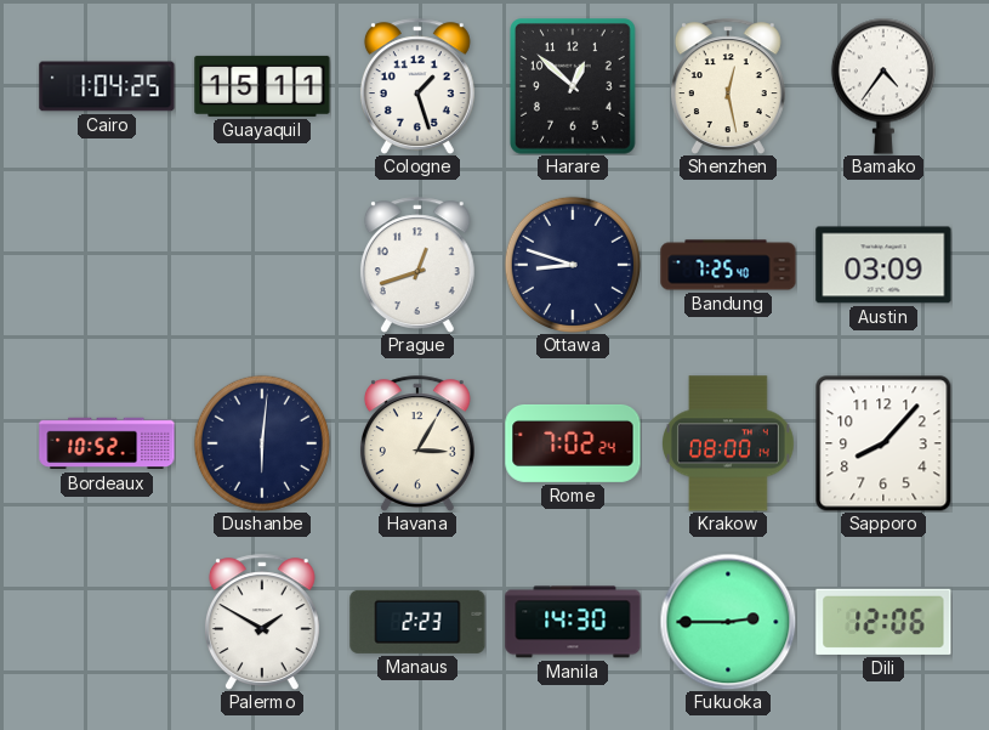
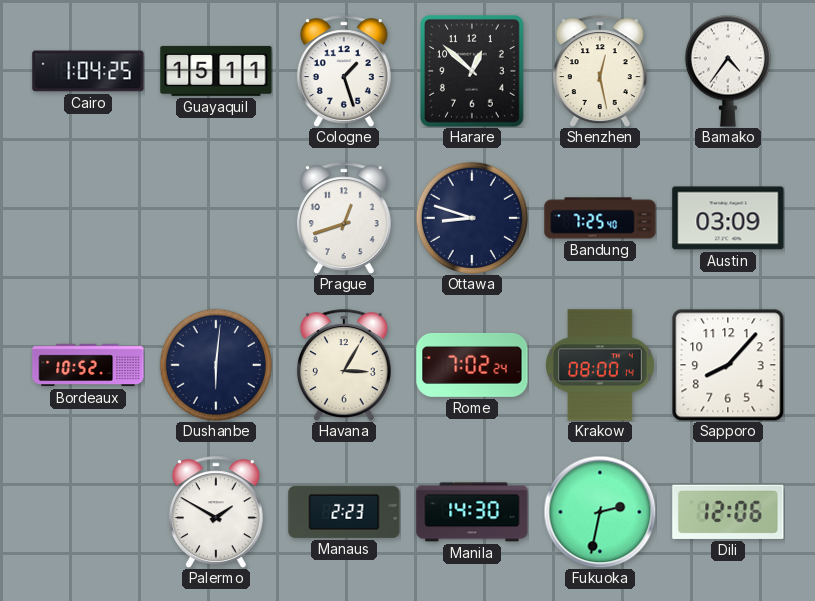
Fukuoka: 2:45 -> 2:32
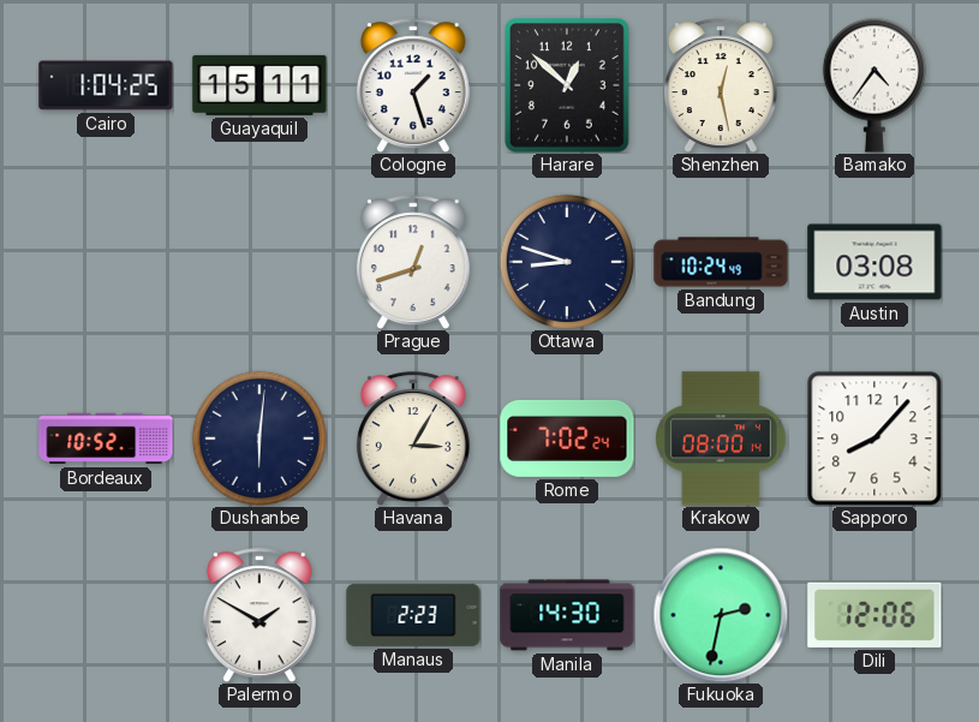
Bandung: 7:25 -> 10:24
Austin: 03:09 -> 03:08
